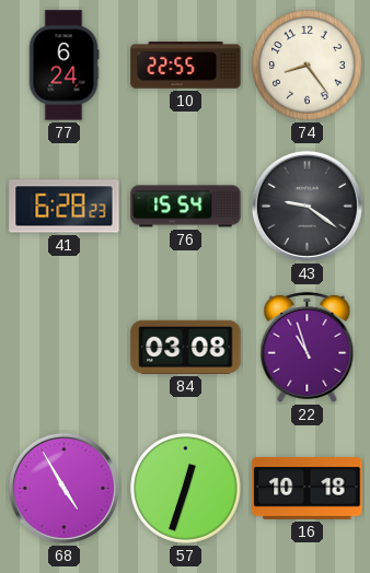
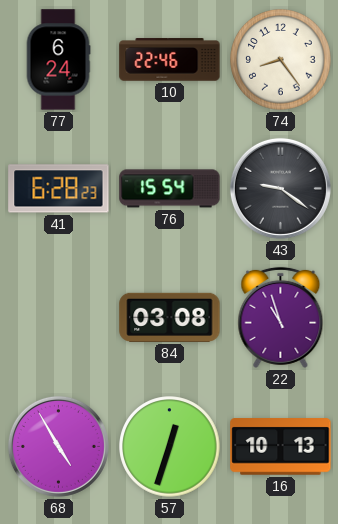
10: 22:55 -> 22:46
16: 10:18 -> 10:13
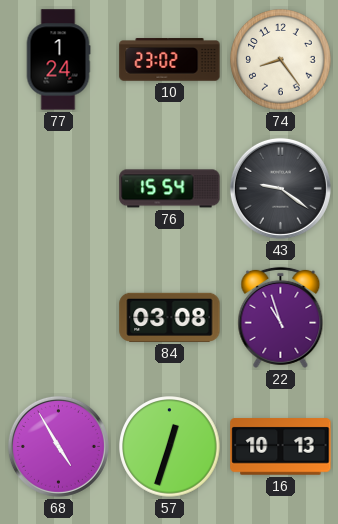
77: 6:24 -> 1:24
10: 22:46 -> 23:02
41: 6:28 -> none
